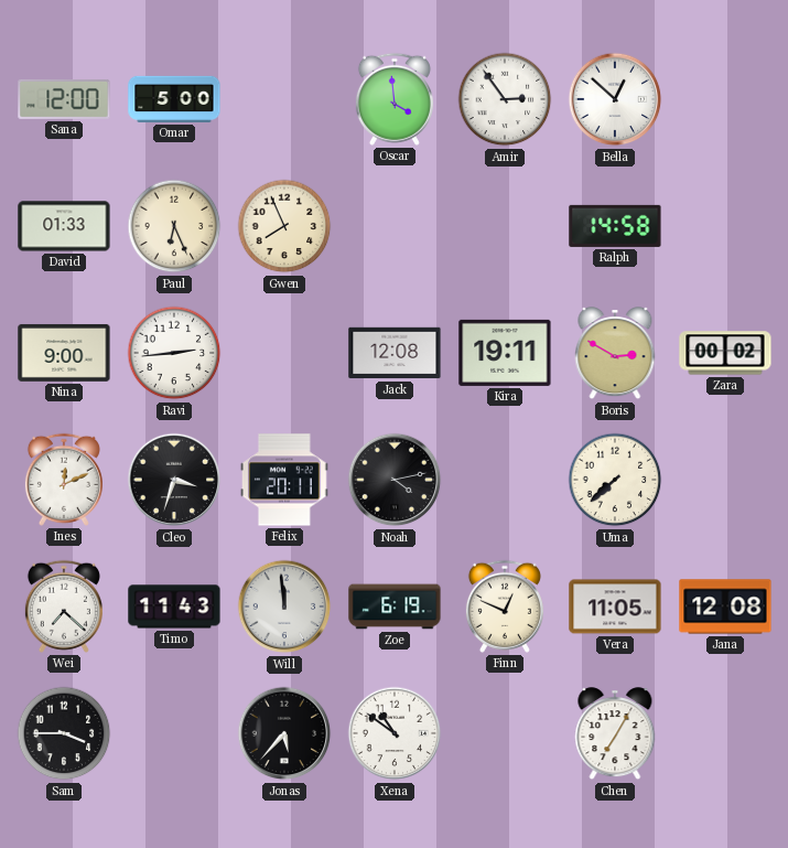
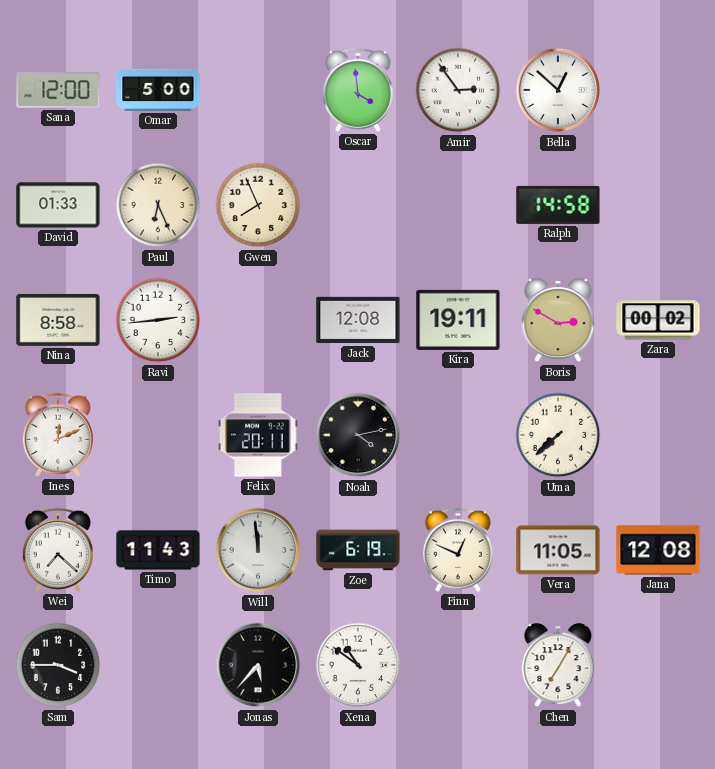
Nina: 9:00 -> 8:58
Cleo: 3:33 -> none
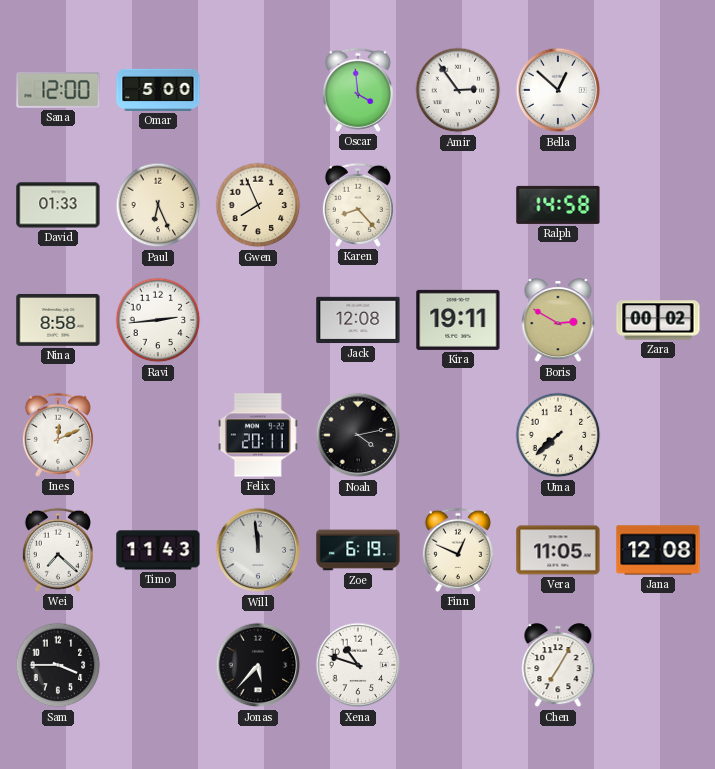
Karen: none -> 8:23
Xena: 10:51 -> 10:48
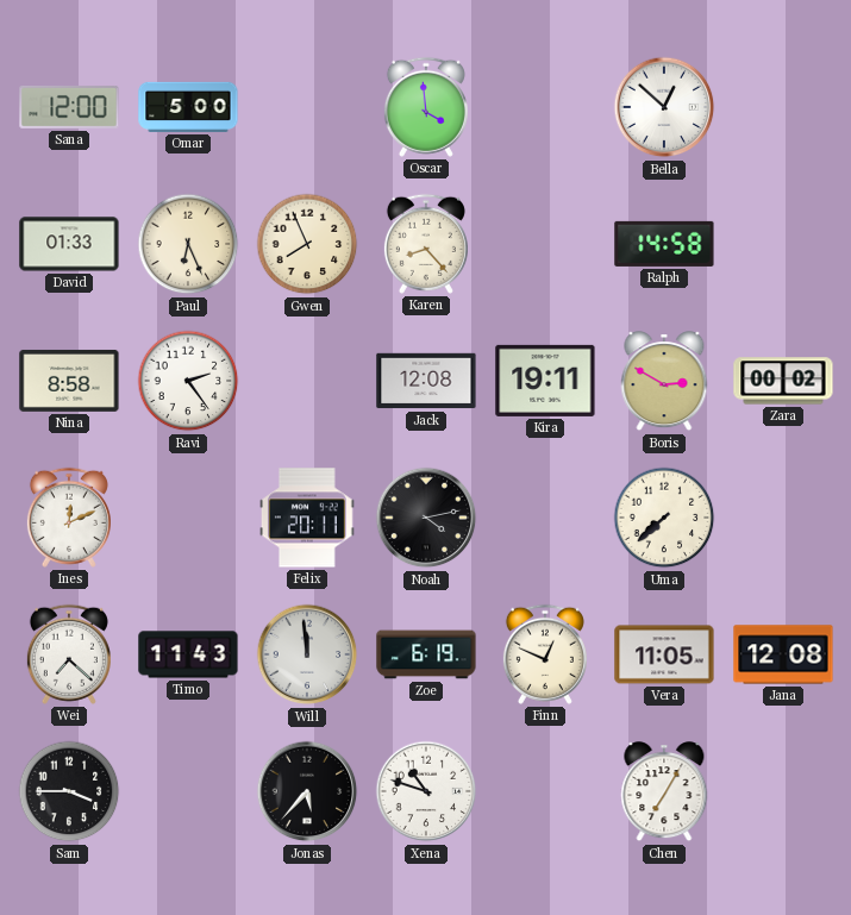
Amir: 2:54 -> none
Ravi: 2:44 -> 2:24
